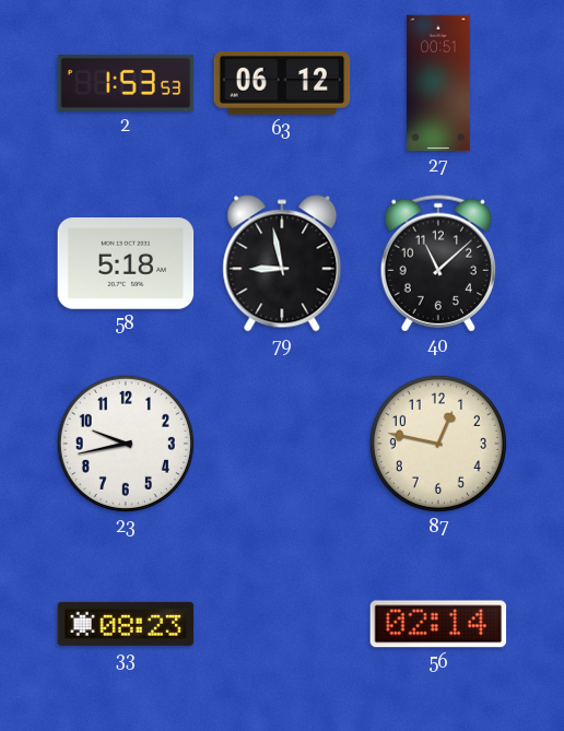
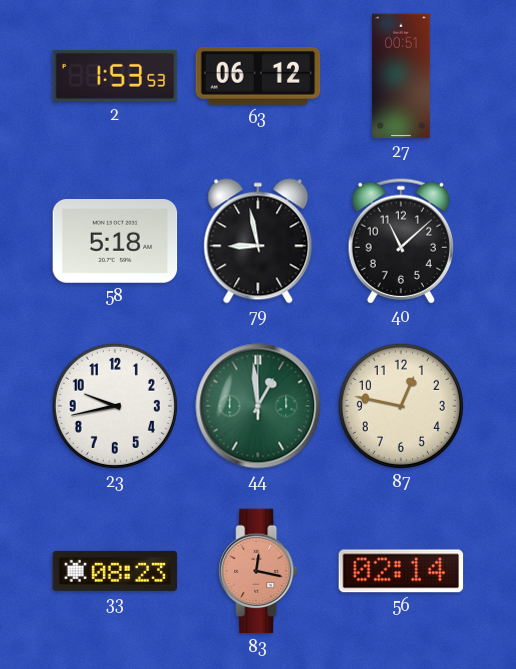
44: none -> 12:59
83: none -> 12:17
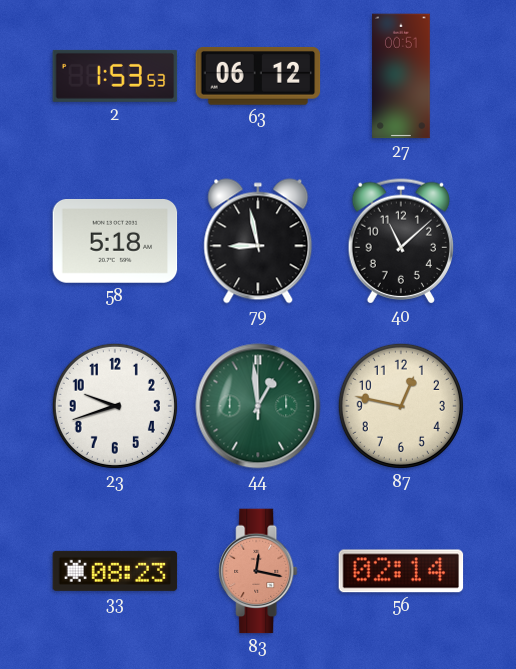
23: 9:43 -> 9:42
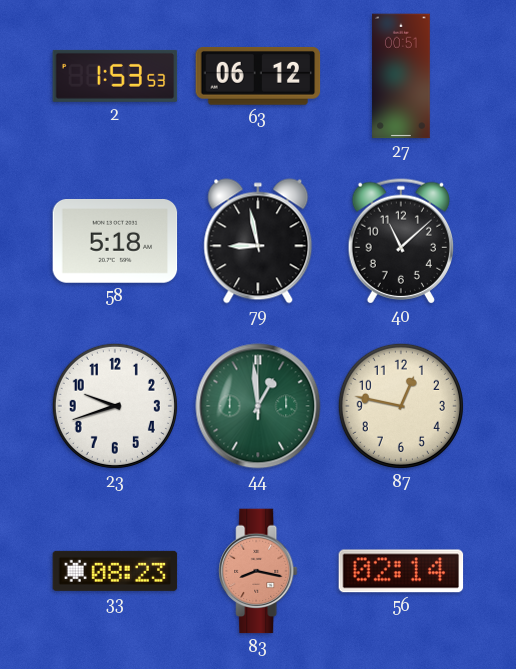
83: 12:17 -> 8:17
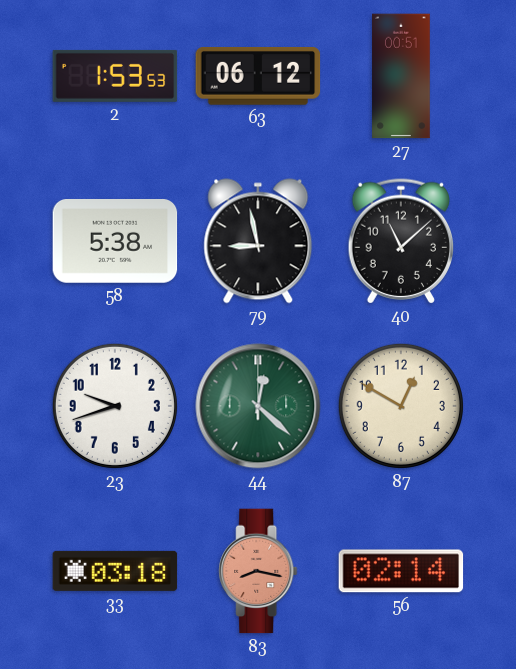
58: 5:18 -> 5:38
44: 12:59 -> 12:22
87: 12:47 -> 12:50
33: 08:23 -> 03:18
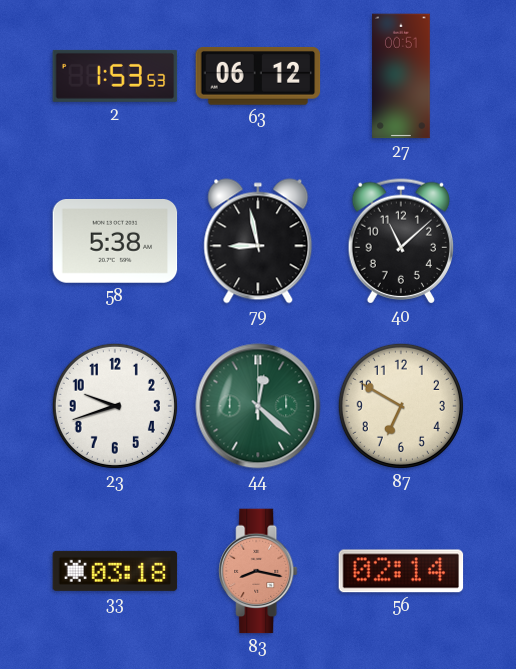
87: 12:50 -> 6:50
